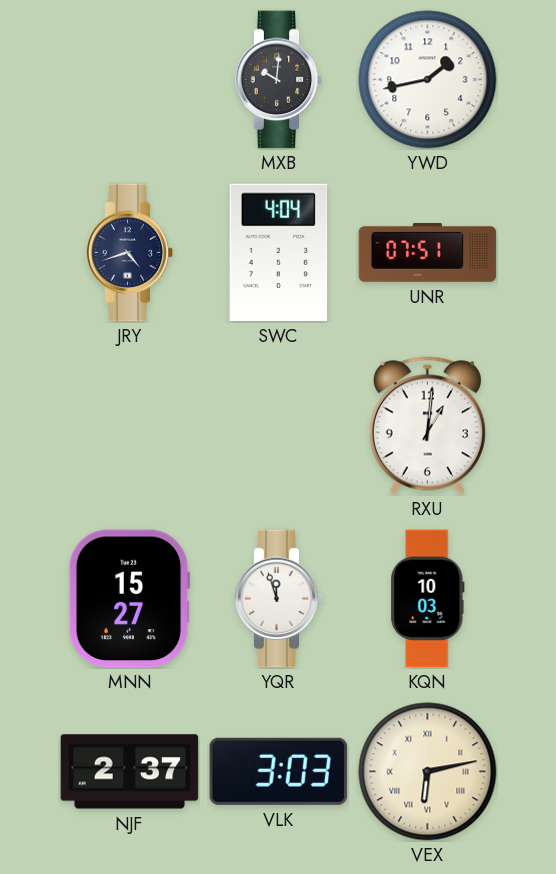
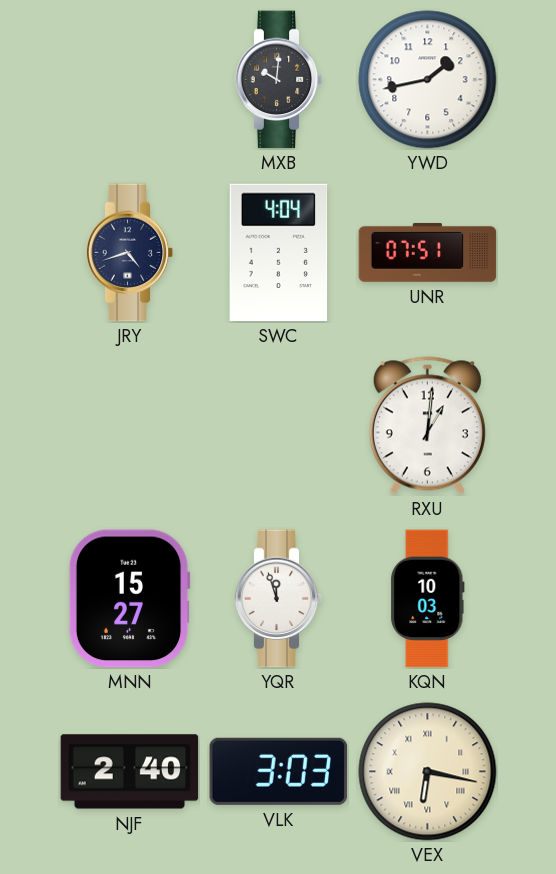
NJF: 2:37 -> 2:40
VEX: 6:13 -> 6:17
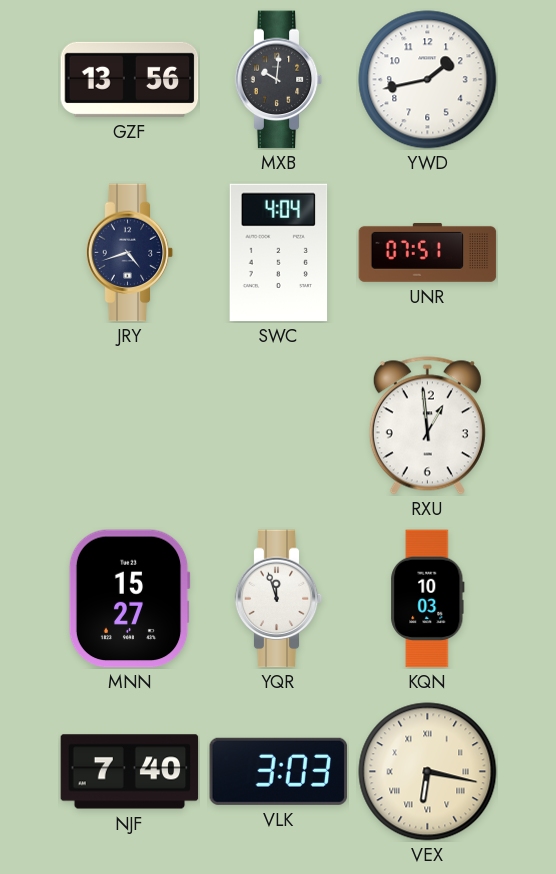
GZF: none -> 13:56
RXU: 1:01 -> 12:59
NJF: 2:40 -> 7:40
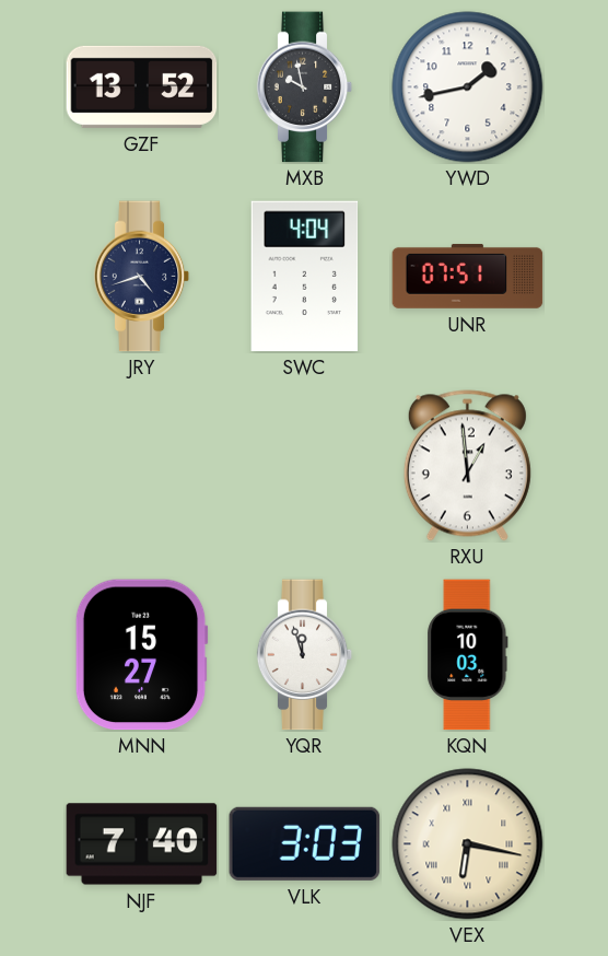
GZF: 13:56 -> 13:52
MXB: 10:01 -> 9:58
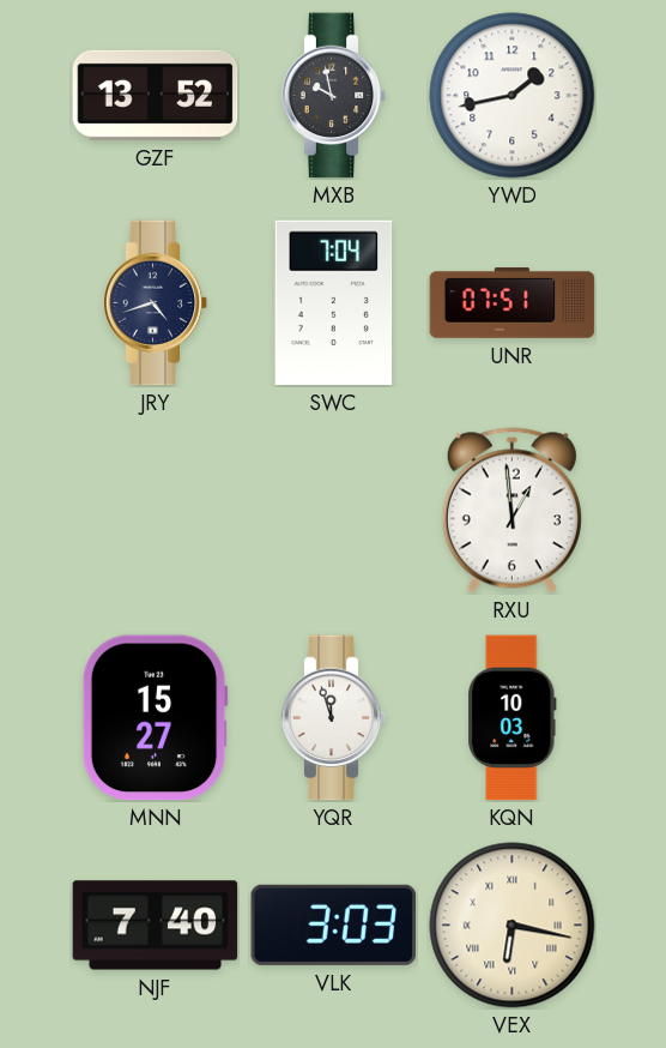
SWC: 4:04 -> 7:04
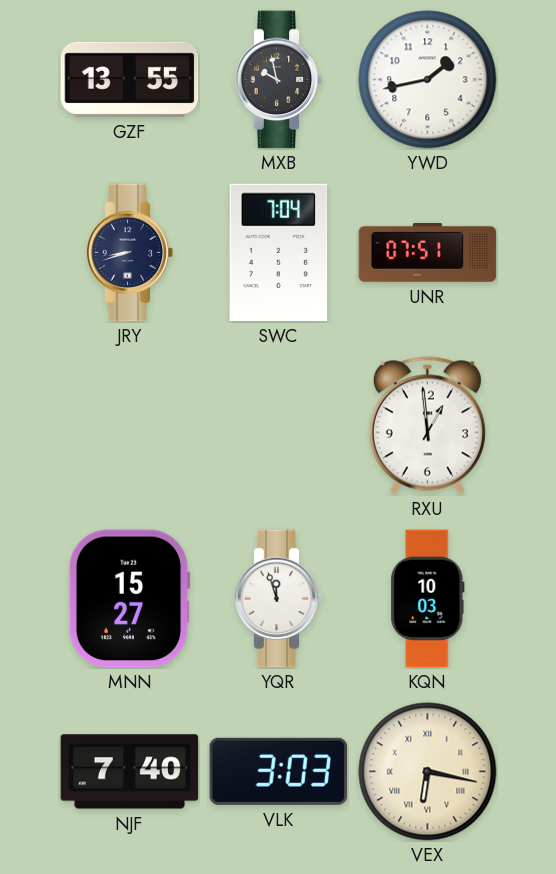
GZF: 13:52 -> 13:55
JRY: 4:42 -> 8:42
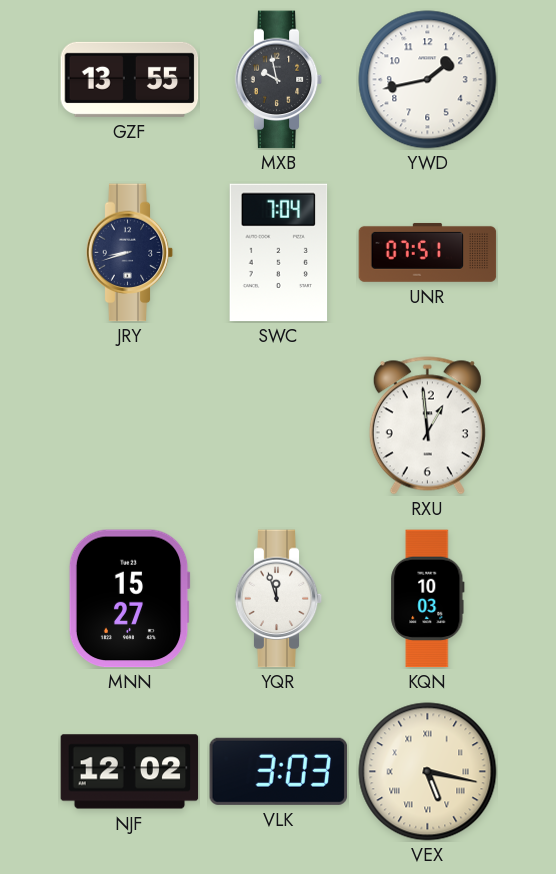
NJF: 7:40 -> 12:02
VEX: 6:17 -> 5:17
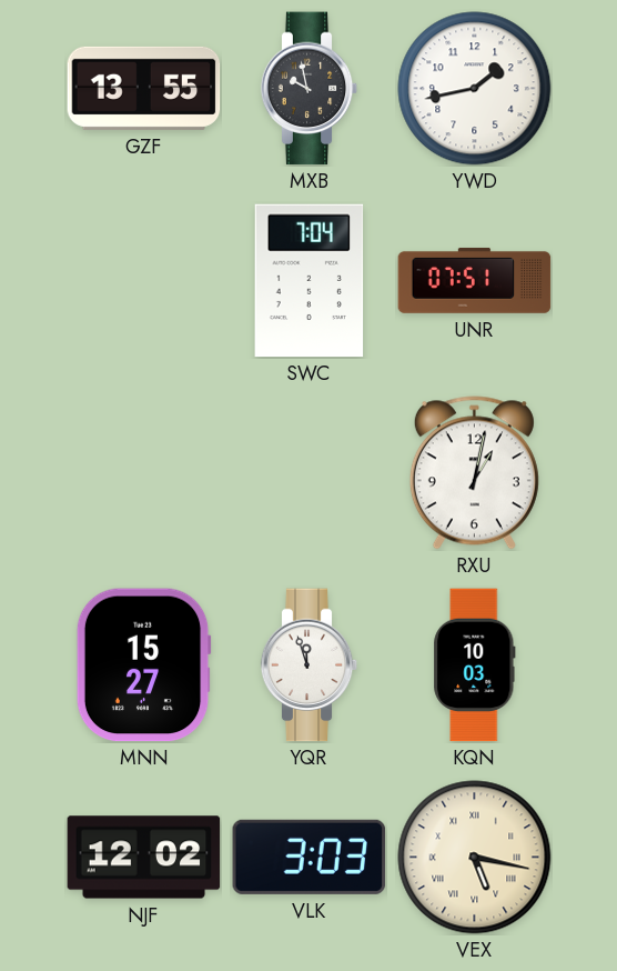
JRY: 8:42 -> none
RXU: 12:59 -> 1:02
